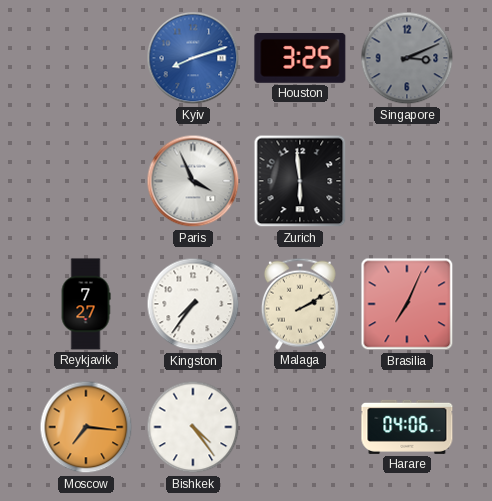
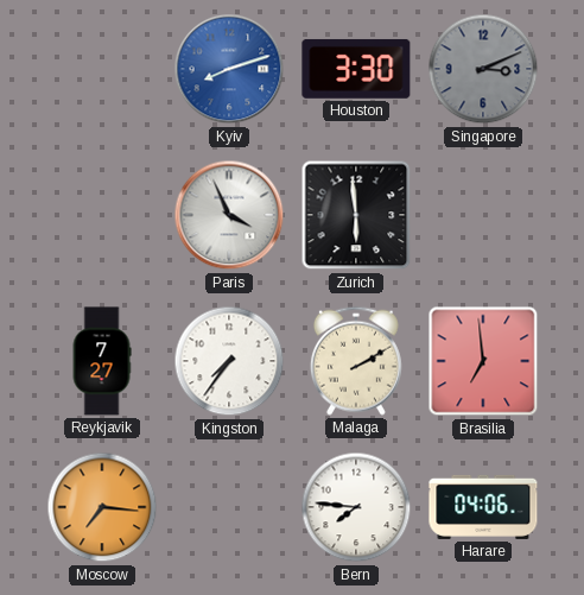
Houston: 3:25 -> 3:30
Brasilia: 7:04 -> 6:59
Bishkek: 4:24 -> none
Bern: none -> 7:46
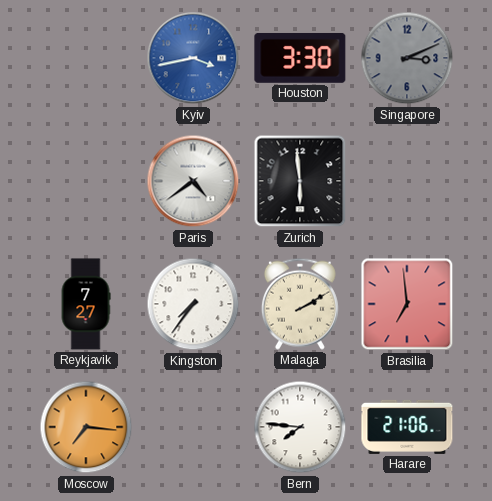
Kyiv: 8:12 -> 3:43
Paris: 3:56 -> 4:39
Harare: 04:06 -> 21:06
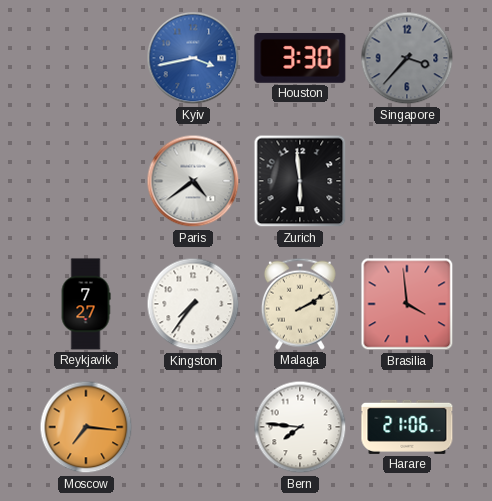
Singapore: 3:11 -> 3:37
Brasilia: 6:59 -> 3:59
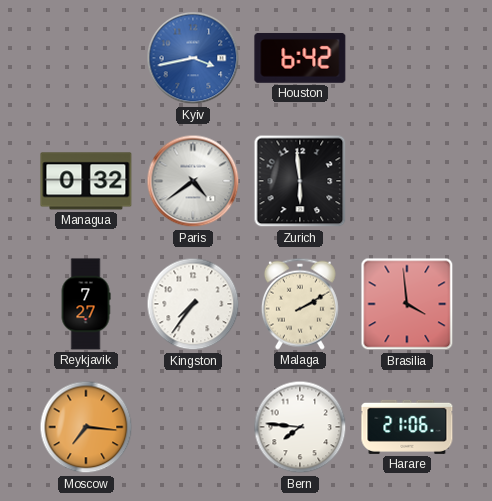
Houston: 3:30 -> 6:42
Singapore: 3:37 -> none
Managua: none -> 0:32
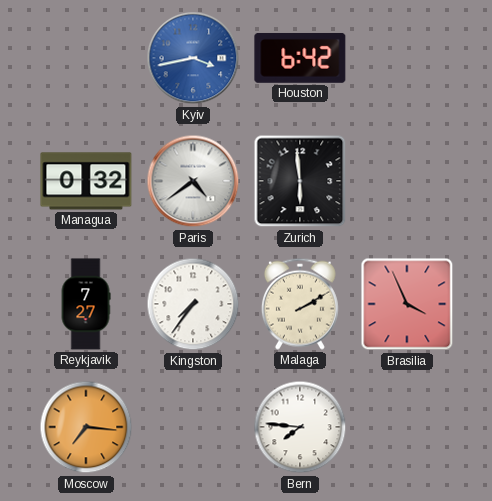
Brasilia: 3:59 -> 3:56
Harare: 21:06 -> none
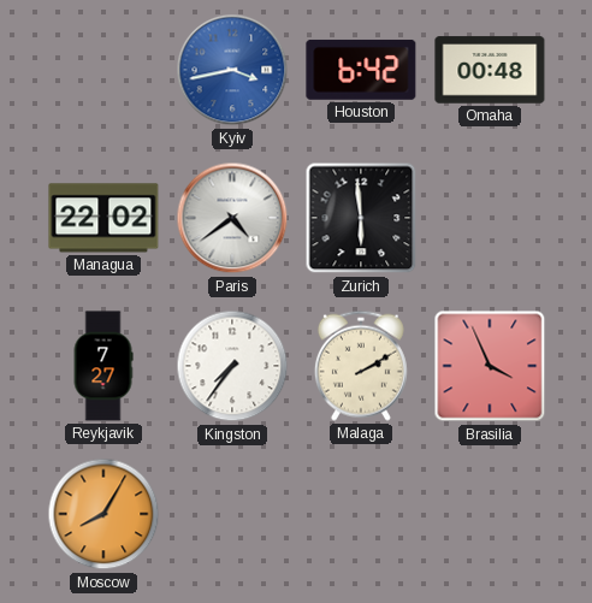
Omaha: none -> 00:48
Managua: 0:32 -> 22:02
Moscow: 7:16 -> 8:05
Bern: 7:46 -> none
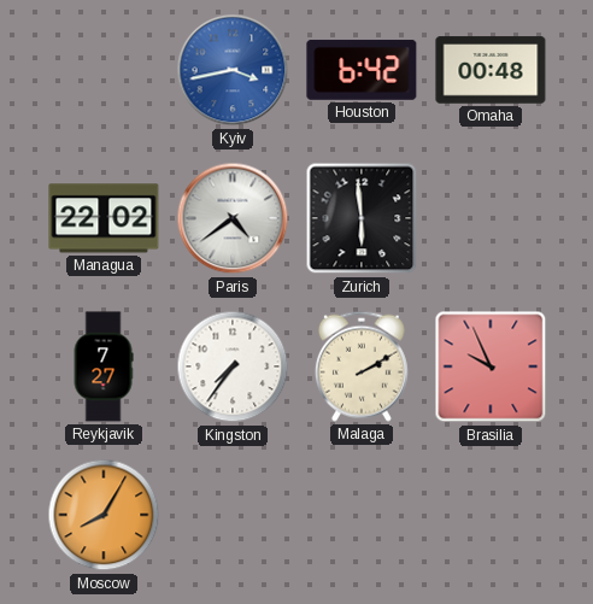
Brasilia: 3:56 -> 9:56
